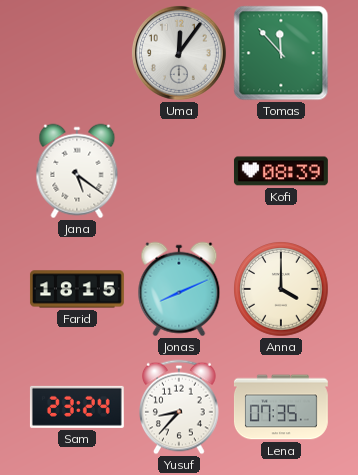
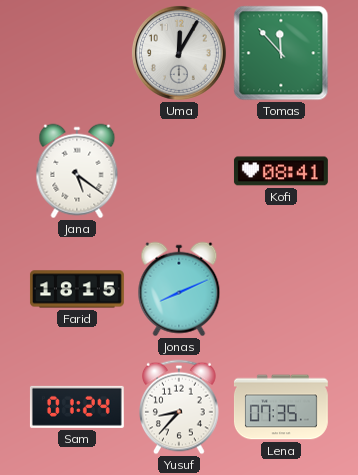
Uma: 12:06 -> 12:05
Kofi: 08:39 -> 08:41
Anna: 4:00 -> none
Sam: 23:24 -> 01:24
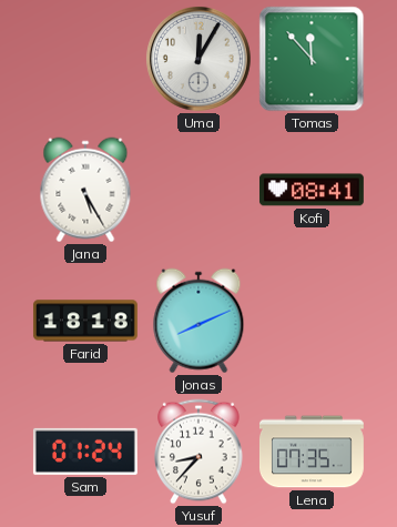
Jana: 5:21 -> 5:25
Farid: 18:15 -> 18:18
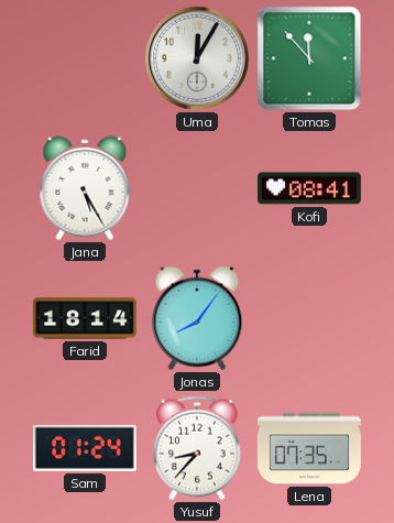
Farid: 18:18 -> 18:14
Jonas: 8:11 -> 8:06
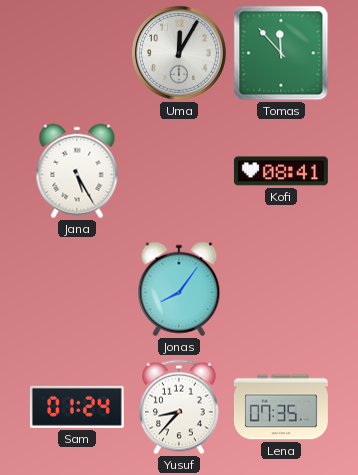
Farid: 18:14 -> none
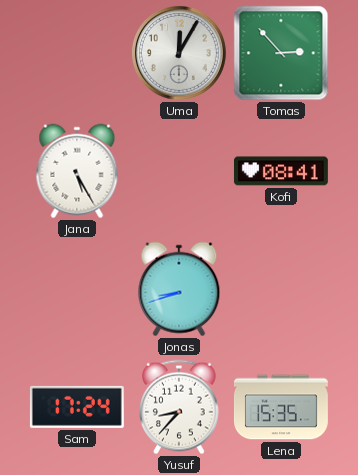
Tomas: 11:53 -> 2:53
Jonas: 8:06 -> 8:42
Sam: 01:24 -> 17:24
Lena: 07:35 -> 15:35
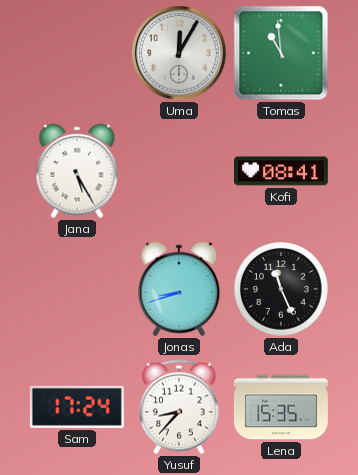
Tomas: 2:53 -> 10:59
Ada: none -> 11:26
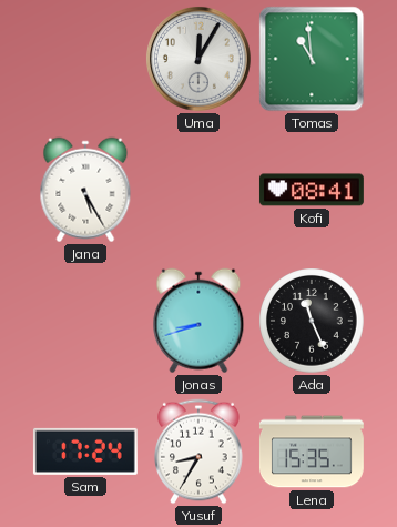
Yusuf: 8:37 -> 8:35
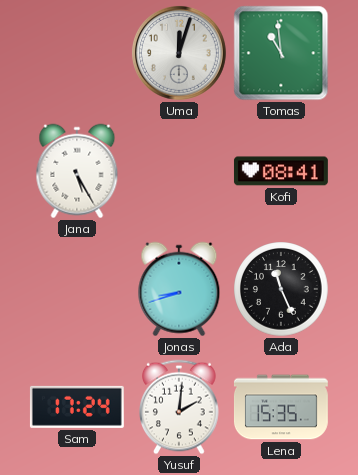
Uma: 12:05 -> 12:03
Yusuf: 8:35 -> 2:01
